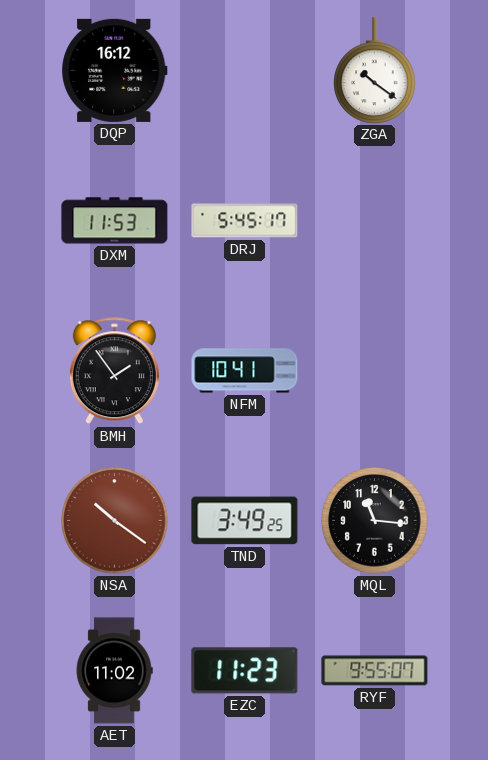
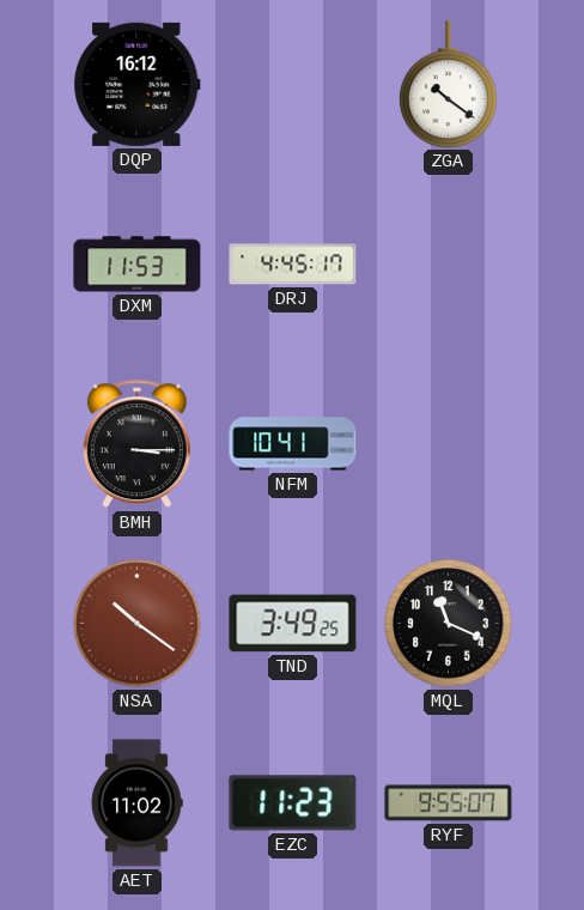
DRJ: 5:45 -> 4:45
BMH: 1:54 -> 3:15
MQL: 11:16 -> 11:19
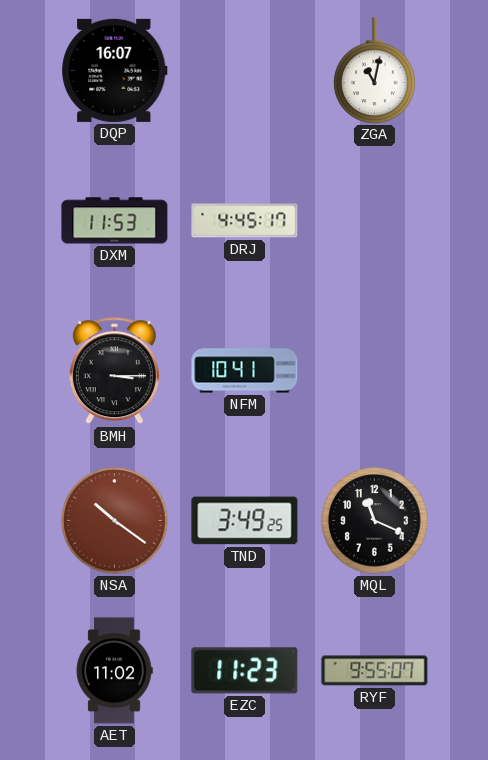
DQP: 16:12 -> 16:07
ZGA: 10:21 -> 11:02
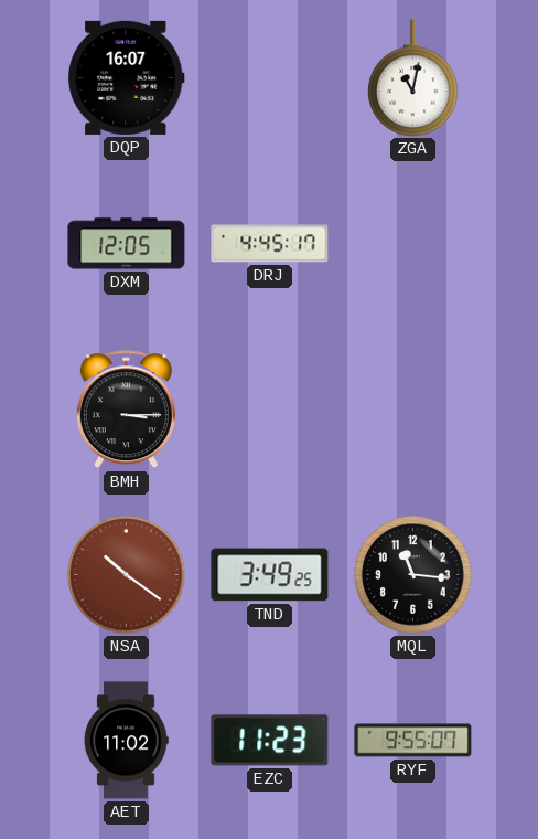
DXM: 11:53 -> 12:05
NFM: 10:41 -> none
MQL: 11:19 -> 11:16
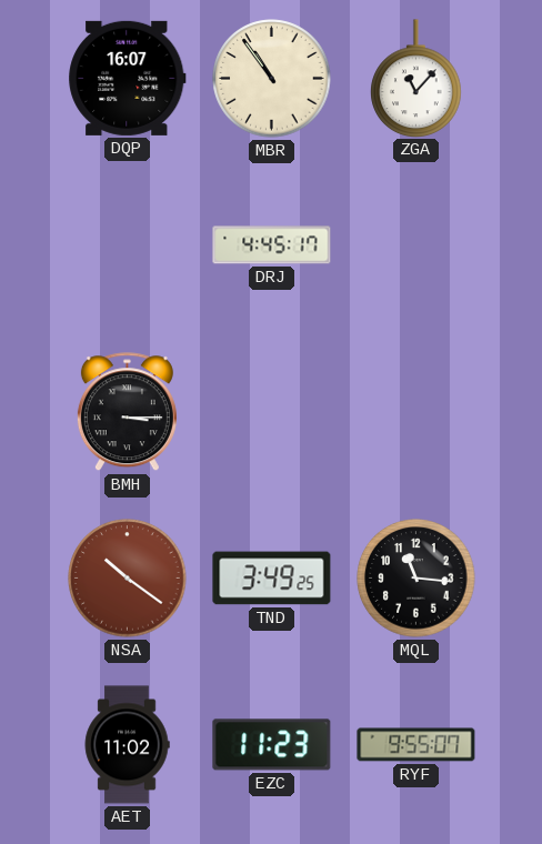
MBR: none -> 10:54
ZGA: 11:02 -> 11:07
DXM: 12:05 -> none
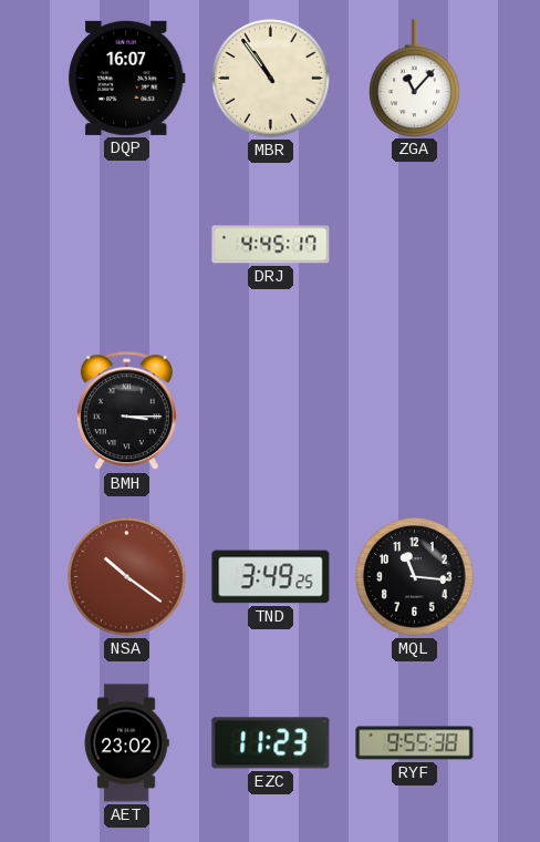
AET: 11:02 -> 23:02
RYF: 9:55:07 -> 9:55:38
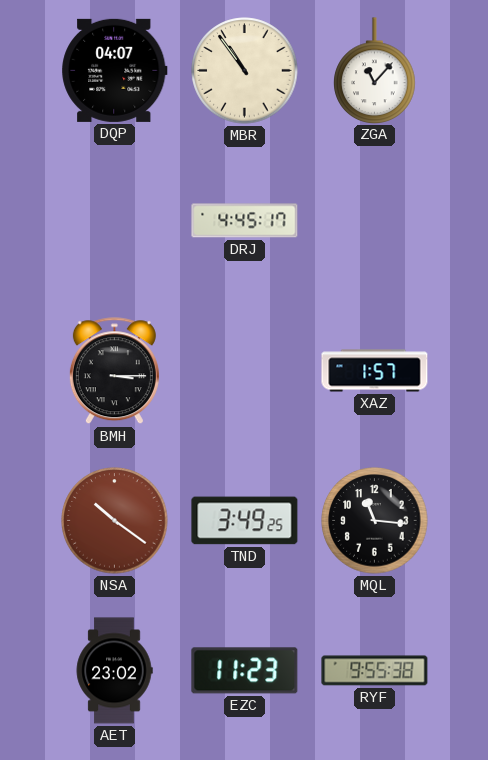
DQP: 16:07 -> 04:07
XAZ: none -> 1:57
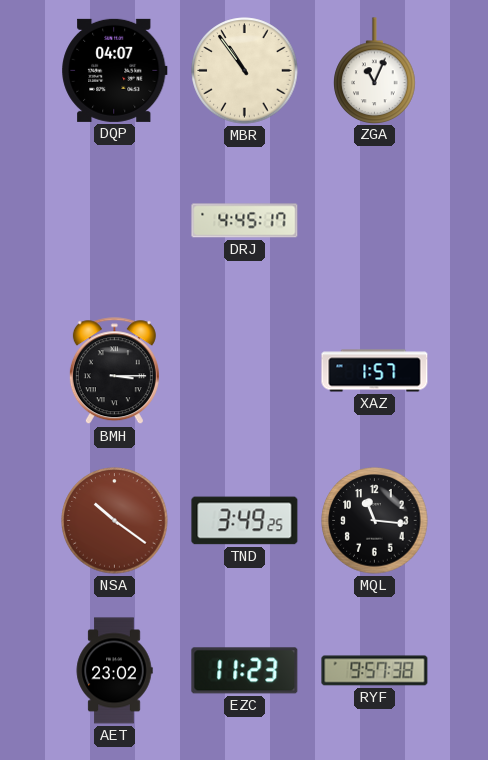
ZGA: 11:07 -> 11:04
RYF: 9:55 -> 9:57
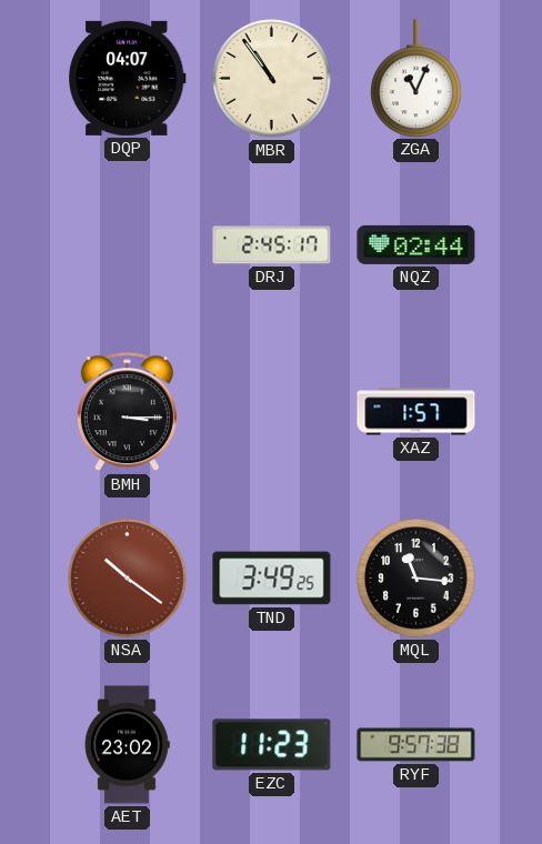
DRJ: 4:45 -> 2:45
NQZ: none -> 02:44
